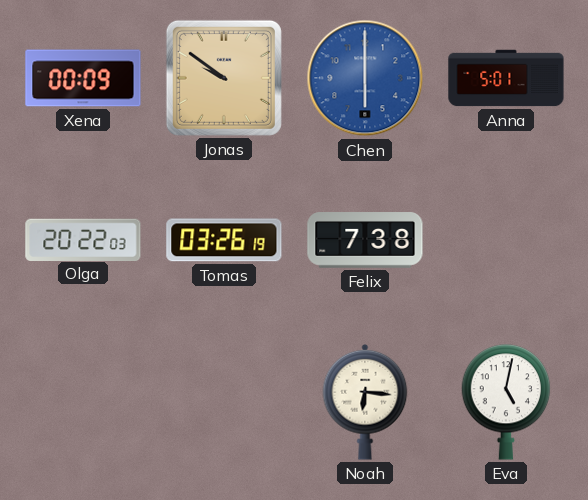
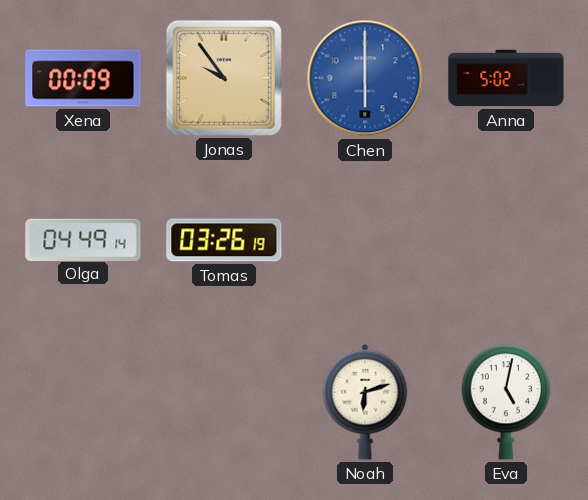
Jonas: 9:51 -> 9:54
Anna: 5:01 -> 5:02
Olga: 20:22 -> 04:49
Felix: 7:38 -> none
Noah: 6:16 -> 6:12
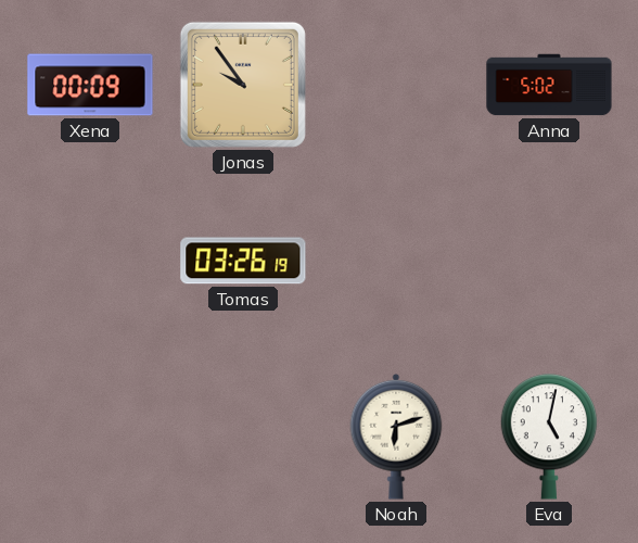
Chen: 6:00 -> none
Olga: 04:49 -> none
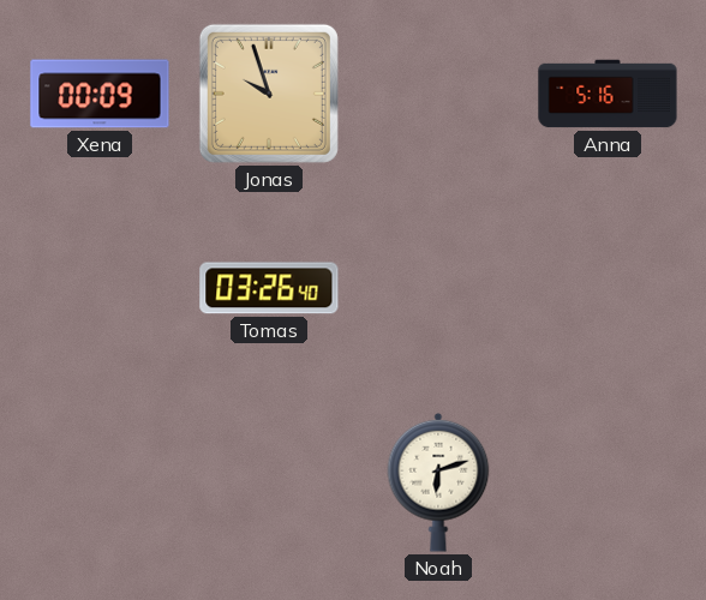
Jonas: 9:54 -> 9:57
Anna: 5:02 -> 5:16
Tomas: 03:26:19 -> 03:26:40
Eva: 5:02 -> none
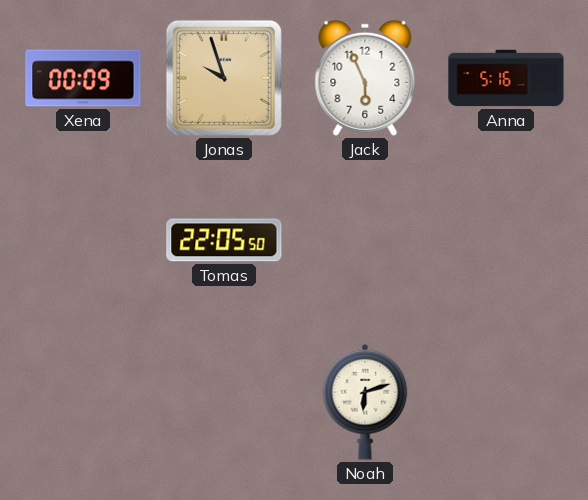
Jack: none -> 5:56
Tomas: 03:26 -> 22:05
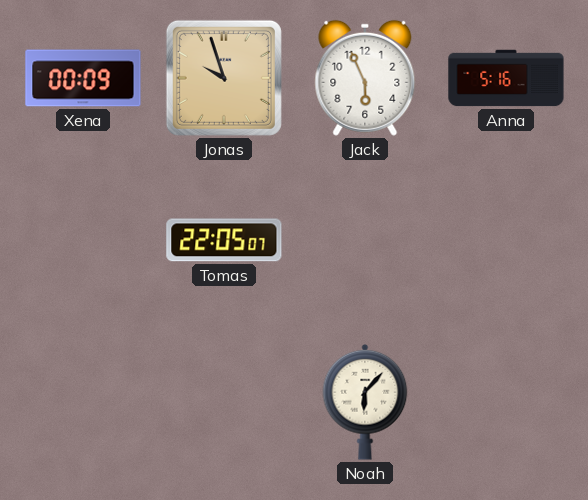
Tomas: 22:05:50 -> 22:05:07
Noah: 6:12 -> 6:07
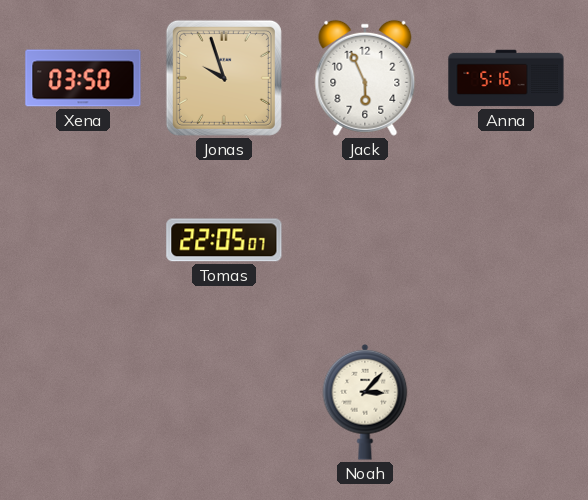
Xena: 00:09 -> 03:50
Noah: 6:07 -> 3:07
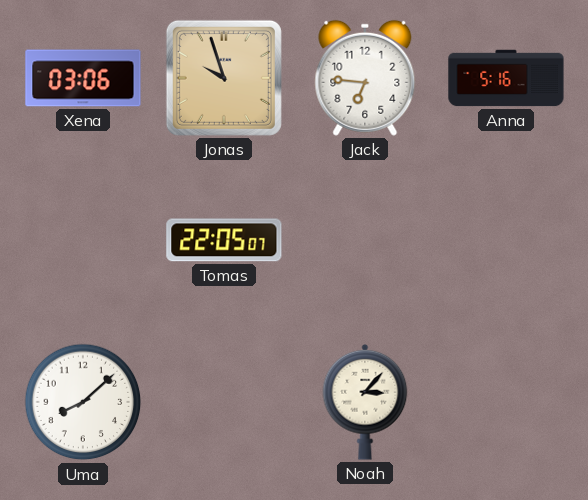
Xena: 03:50 -> 03:06
Jack: 5:56 -> 6:46
Uma: none -> 8:08
